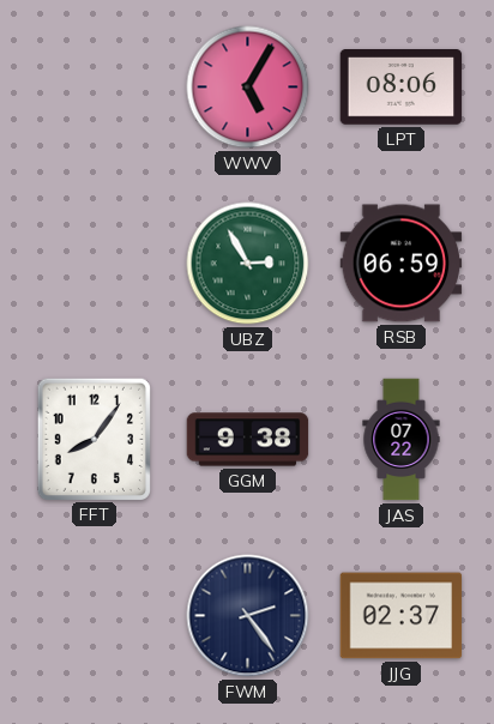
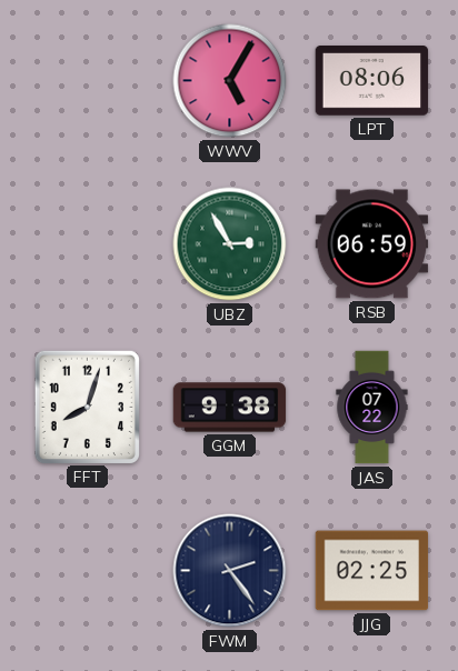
FFT: 8:06 -> 8:03
JJG: 02:37 -> 02:25
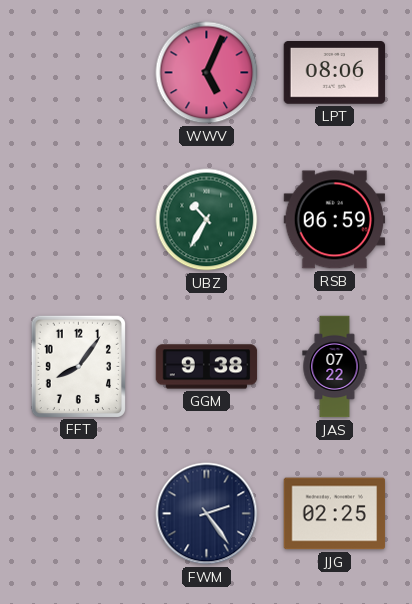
WWV: 5:05 -> 5:04
UBZ: 2:55 -> 10:35
FFT: 8:03 -> 8:06
